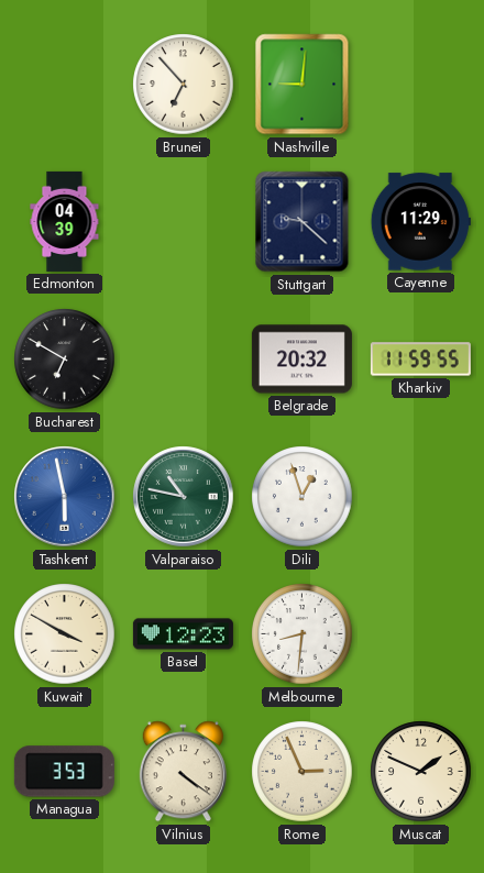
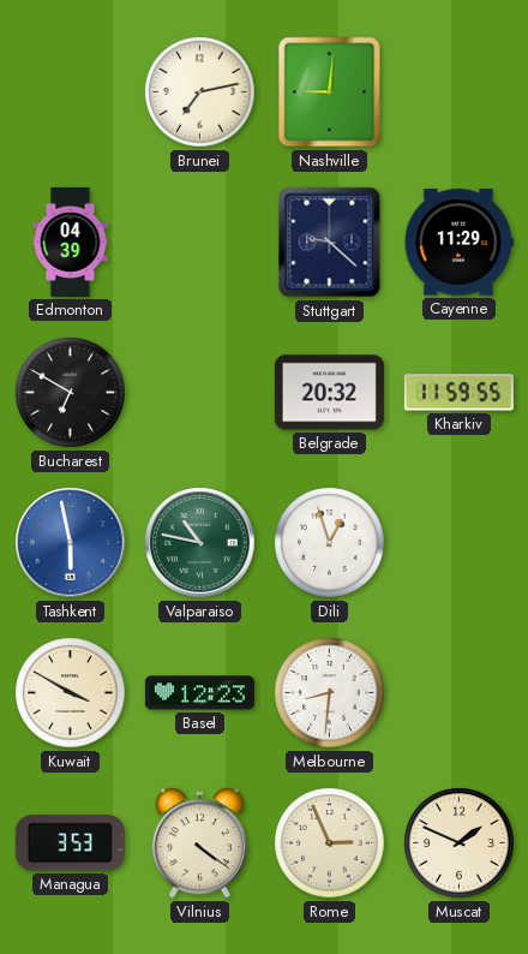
Brunei: 6:53 -> 7:13
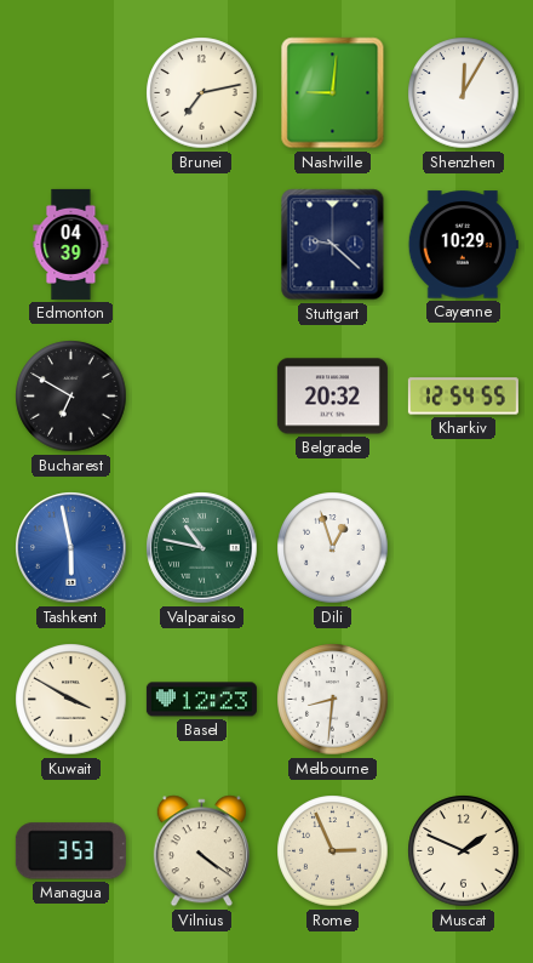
Shenzhen: none -> 12:05
Cayenne: 11:29 -> 10:29
Kharkiv: 11:59 -> 12:54
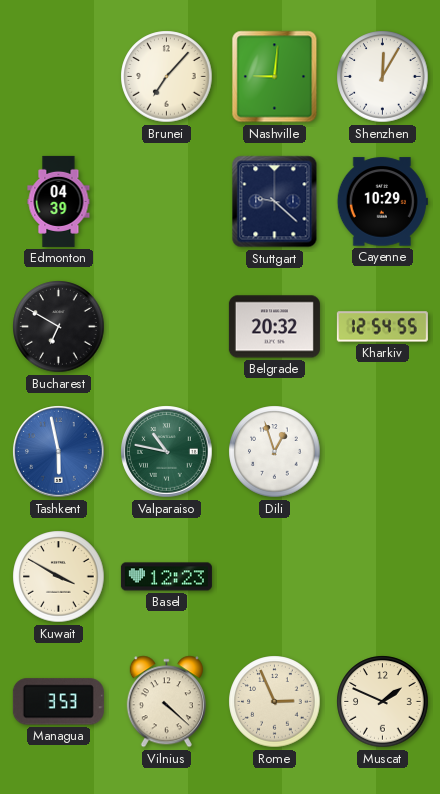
Brunei: 7:13 -> 7:07
Melbourne: 8:31 -> none
Vilnius: 4:21 -> 4:22
